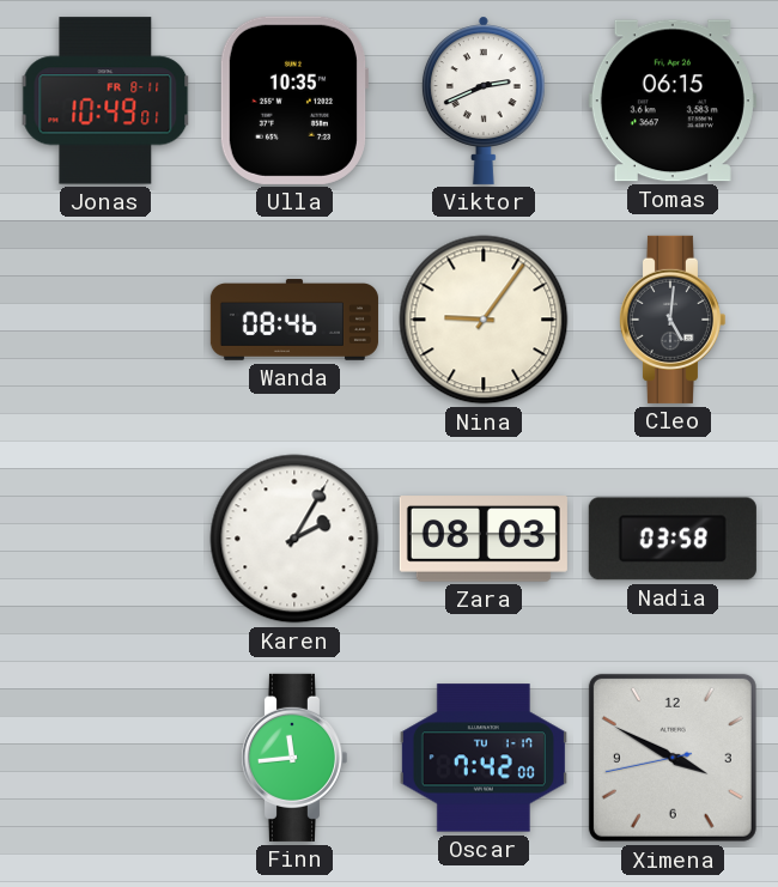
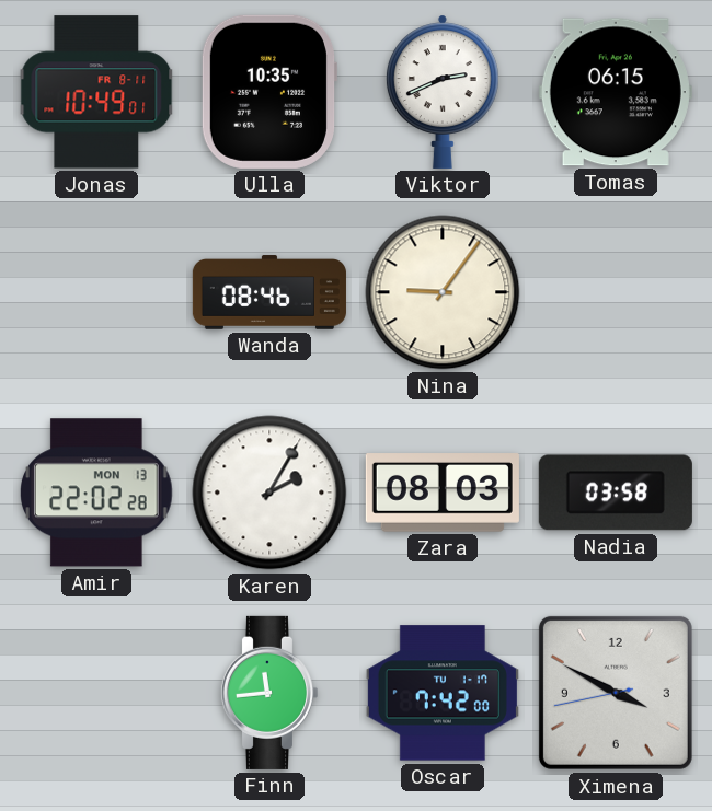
Cleo: 5:01 -> none
Amir: none -> 22:02
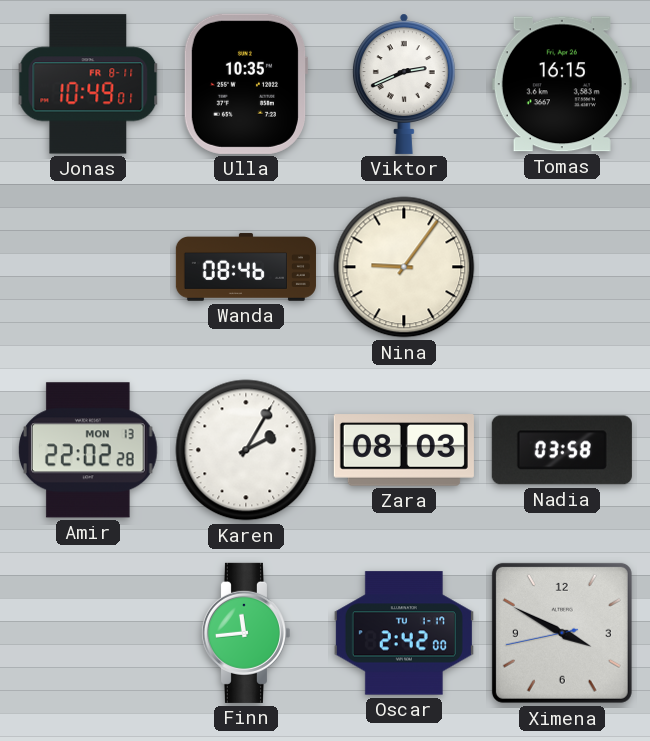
Tomas: 06:15 -> 16:15
Oscar: 7:42 -> 2:42
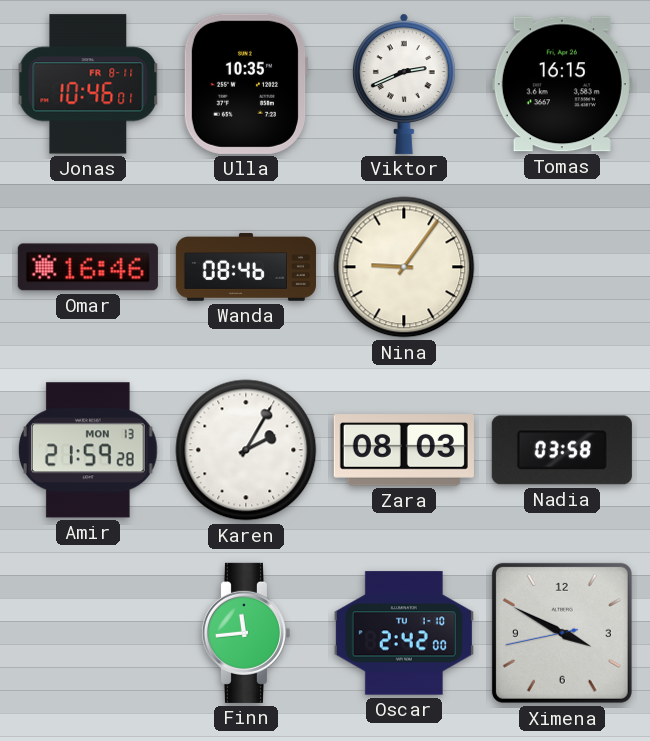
Jonas: 10:49 -> 10:46
Omar: none -> 16:46
Amir: 22:02 -> 21:59
Oscar date: TU 1-17 -> TU 1-10
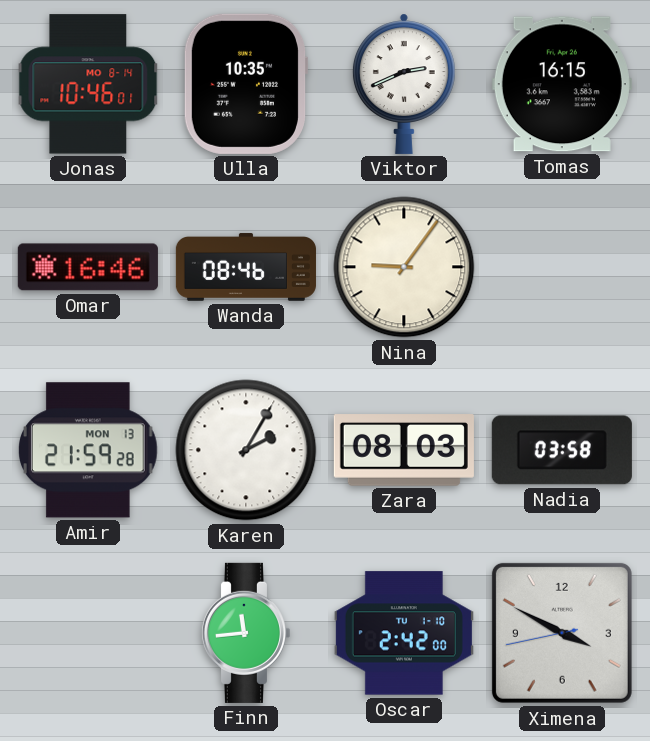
Jonas date: FR 8-11 -> MO 8-14
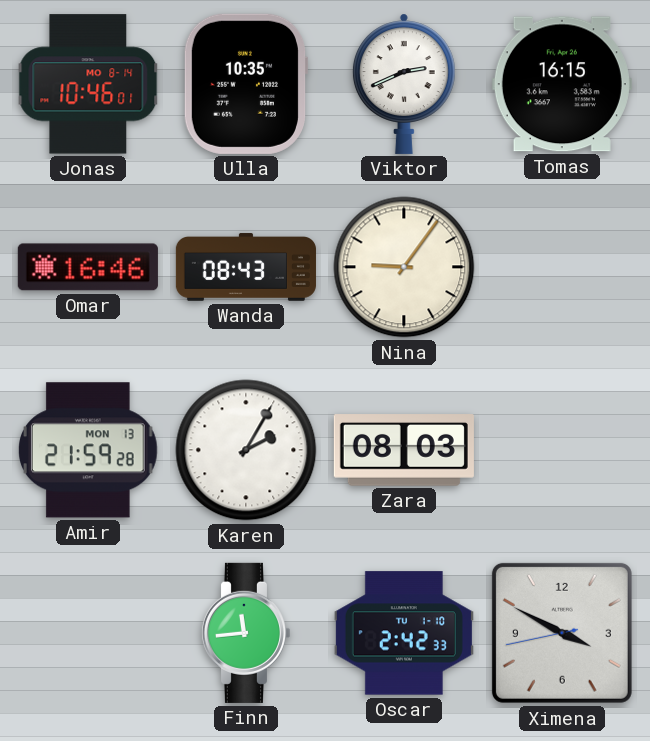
Wanda: 08:46 -> 08:43
Nadia: 03:58 -> none
Oscar: 2:42:00 -> 2:42:33
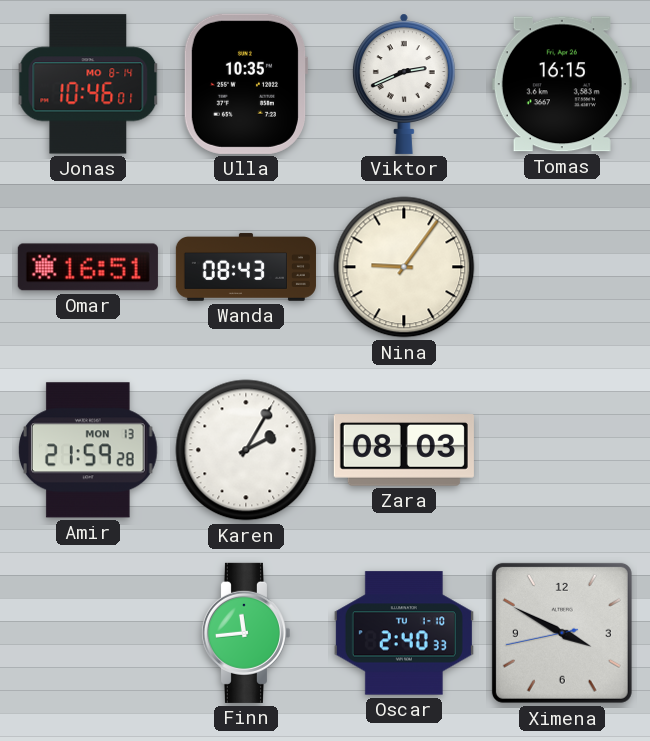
Omar: 16:46 -> 16:51
Oscar: 2:42 -> 2:40
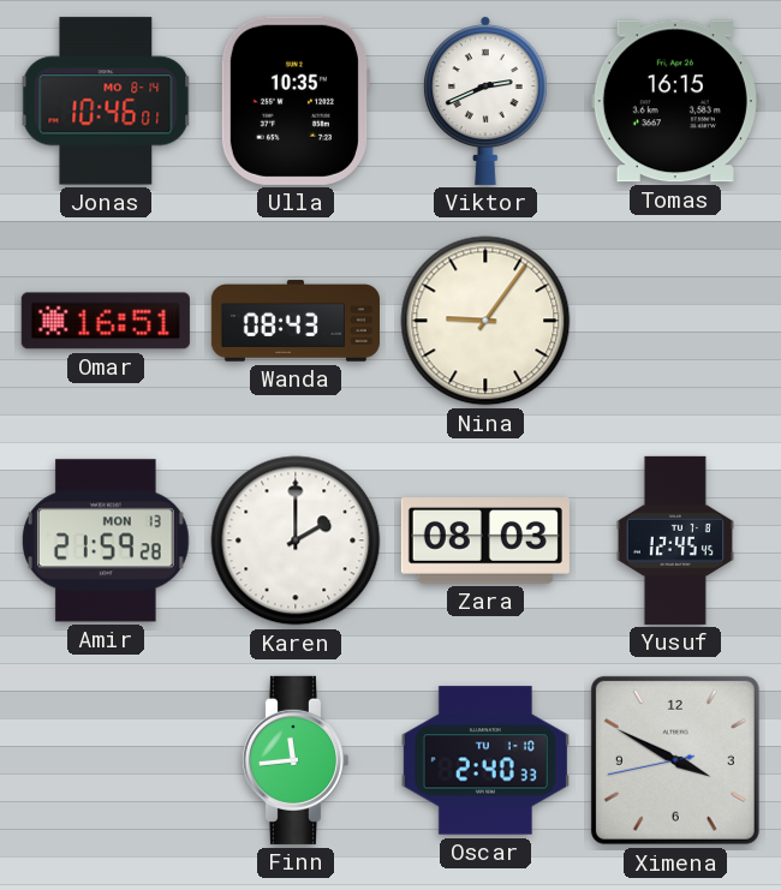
Karen: 2:05 -> 2:00
Yusuf: none -> 12:45
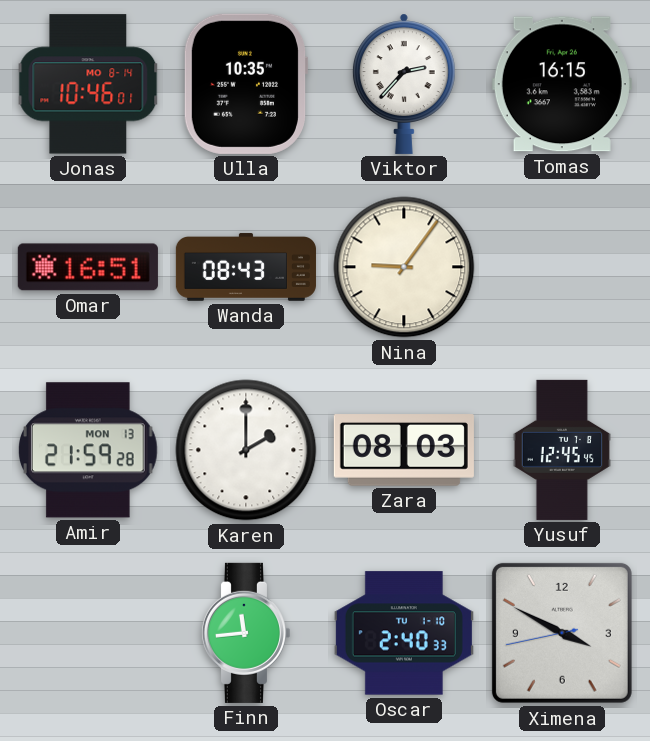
Viktor: 2:41 -> 2:37
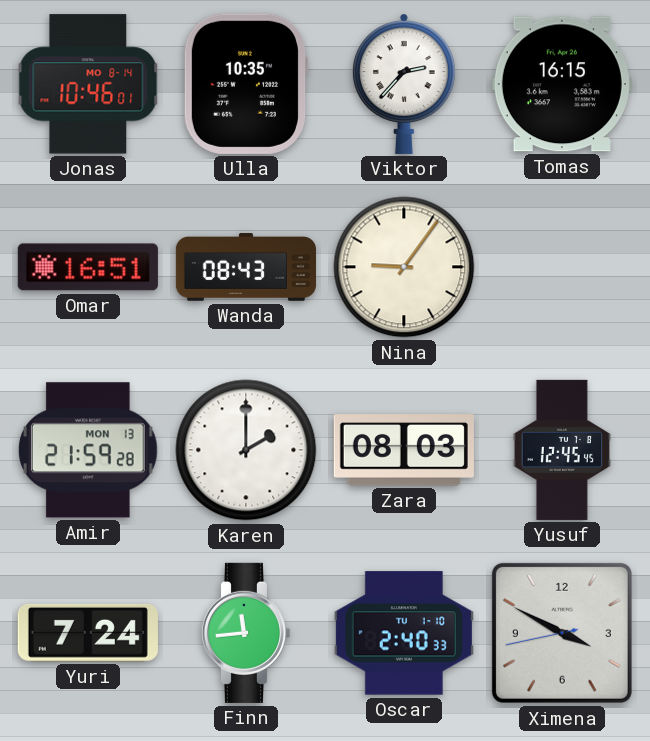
Yuri: none -> 7:24
